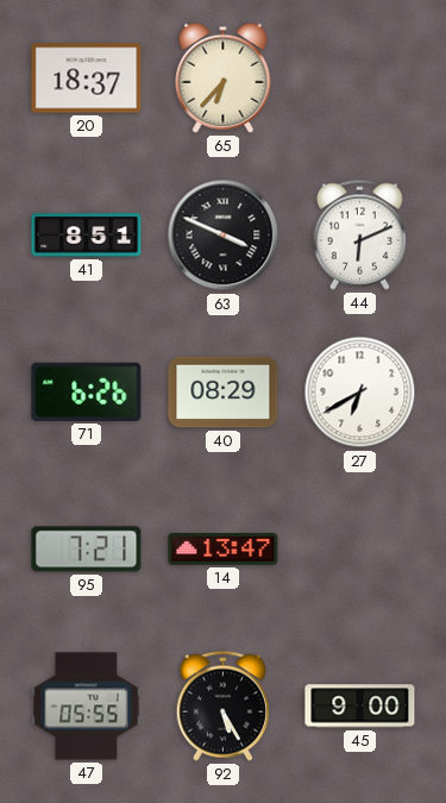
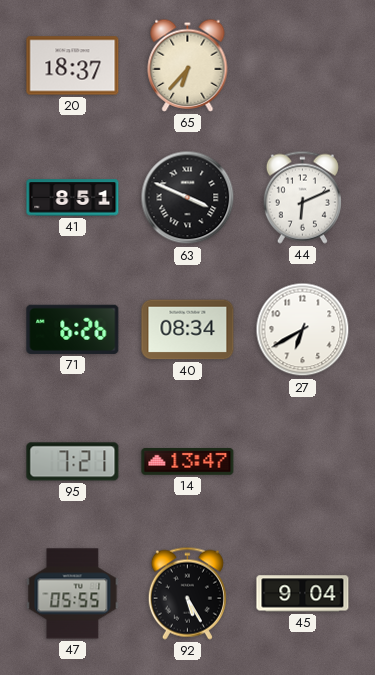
40: 08:29 -> 08:34
45: 9:00 -> 9:04
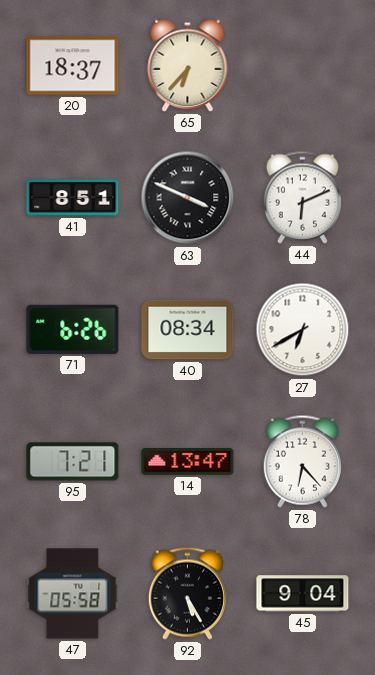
78: none -> 6:23
47: 05:55 -> 05:58
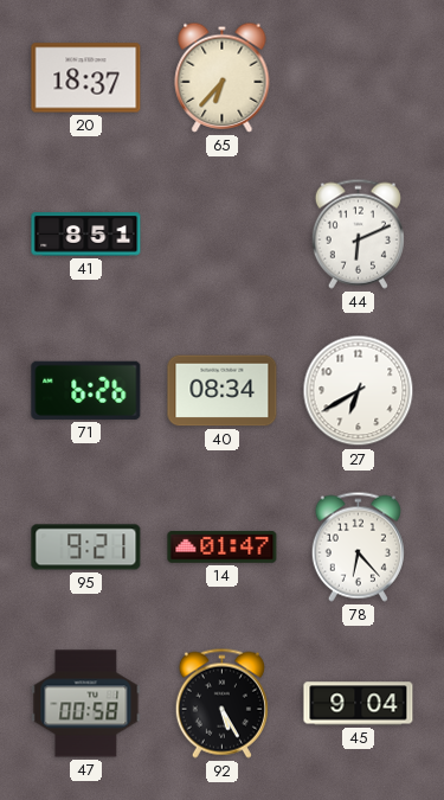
63: 3:49 -> none
95: 7:21 -> 9:21
14: 13:47 -> 01:47
47: 05:58 -> 00:58
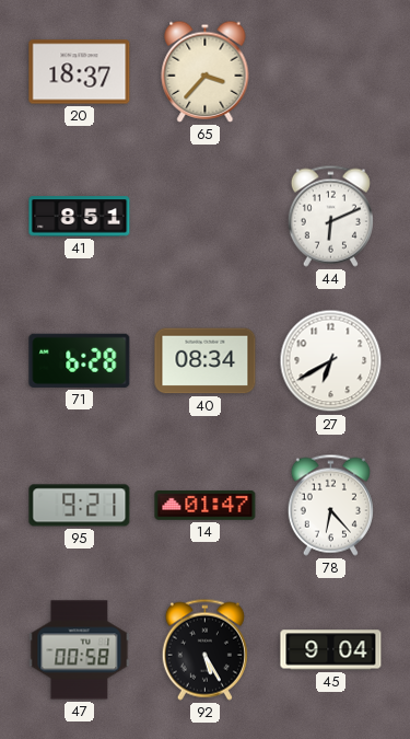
65: 6:37 -> 3:37
71: 6:26 -> 6:28
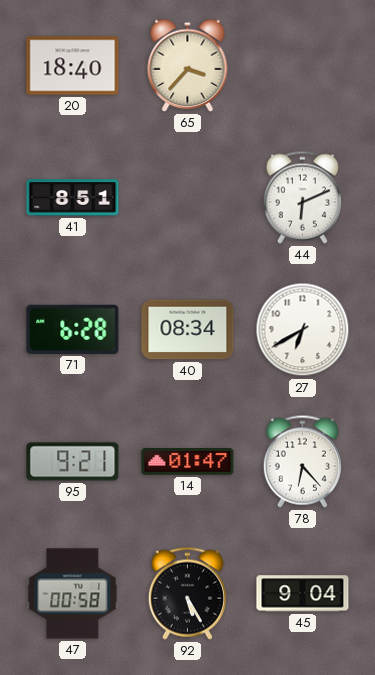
20: 18:37 -> 18:40
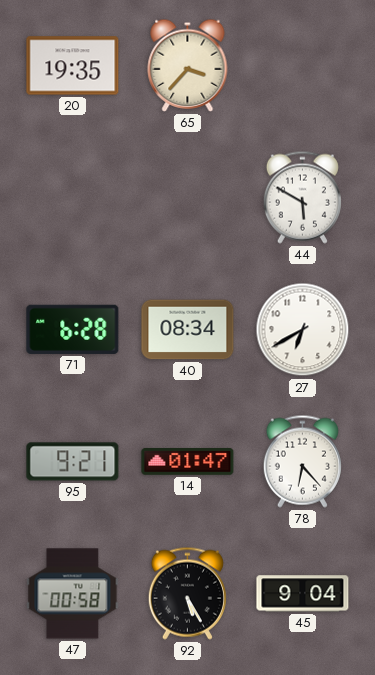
20: 18:40 -> 19:35
41: 8:51 -> none
44: 6:11 -> 5:50
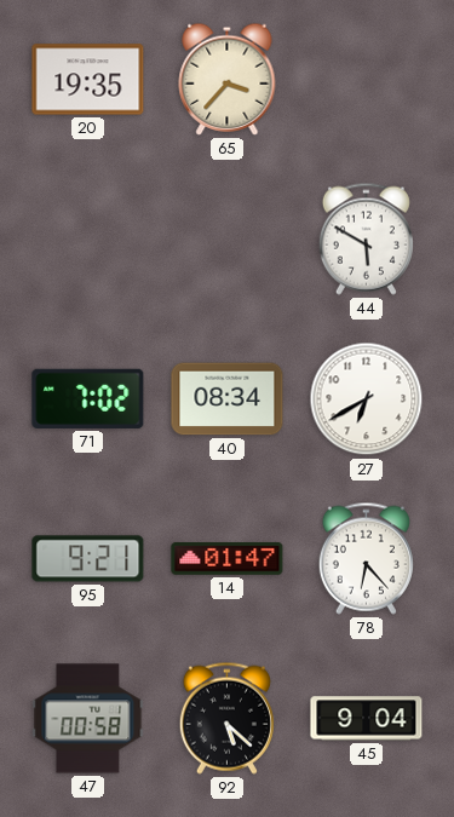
71: 6:28 -> 7:02
92: 5:25 -> 5:22
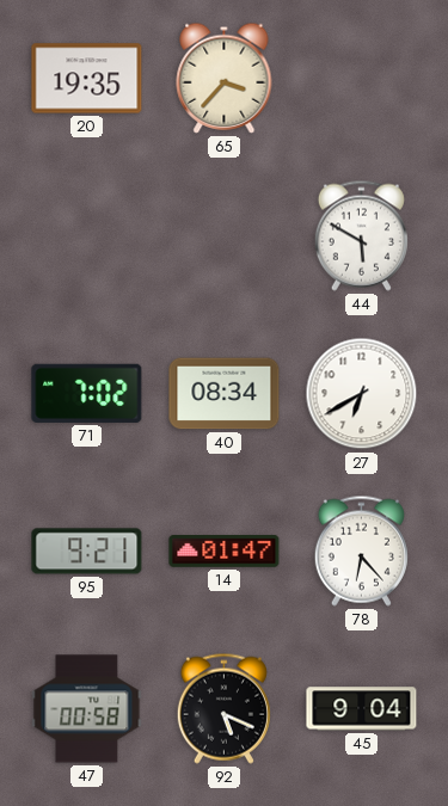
92: 5:22 -> 5:19
